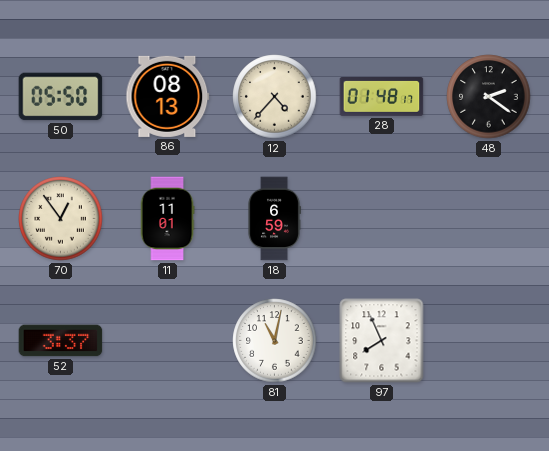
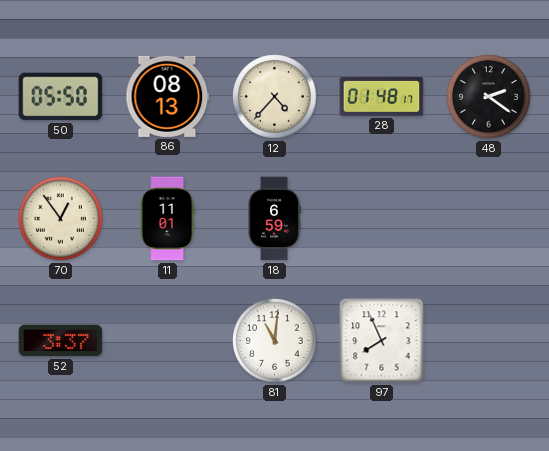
81: 11:02 -> 11:01
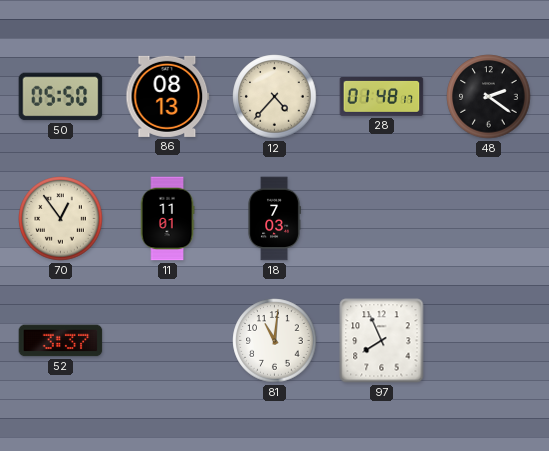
18: 6:59 -> 7:03
